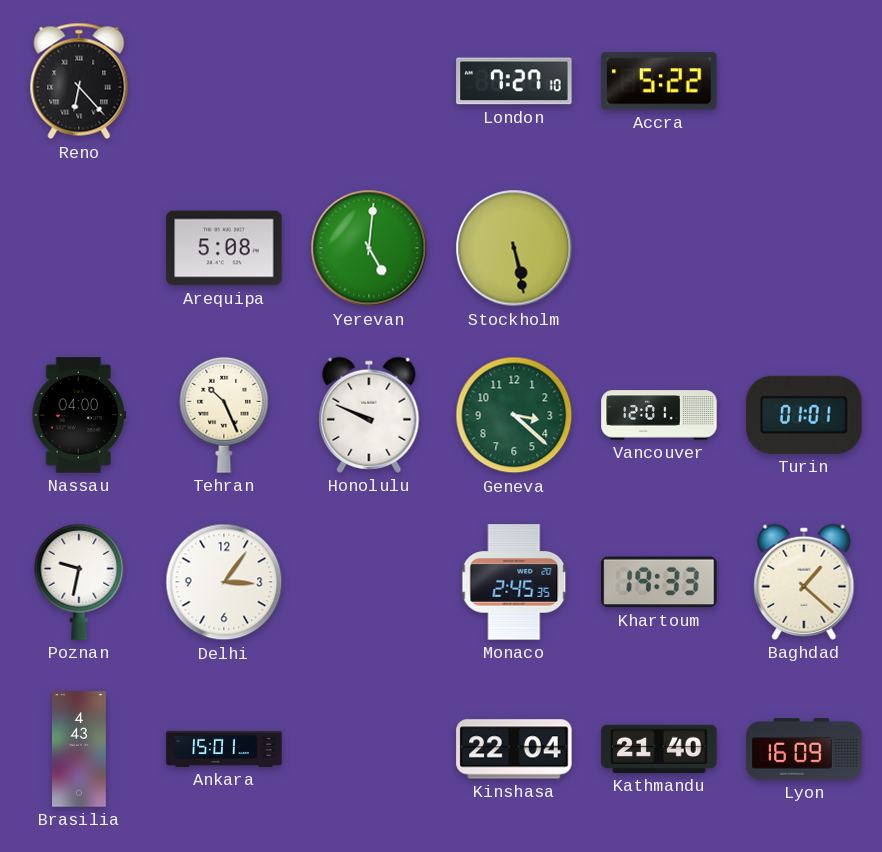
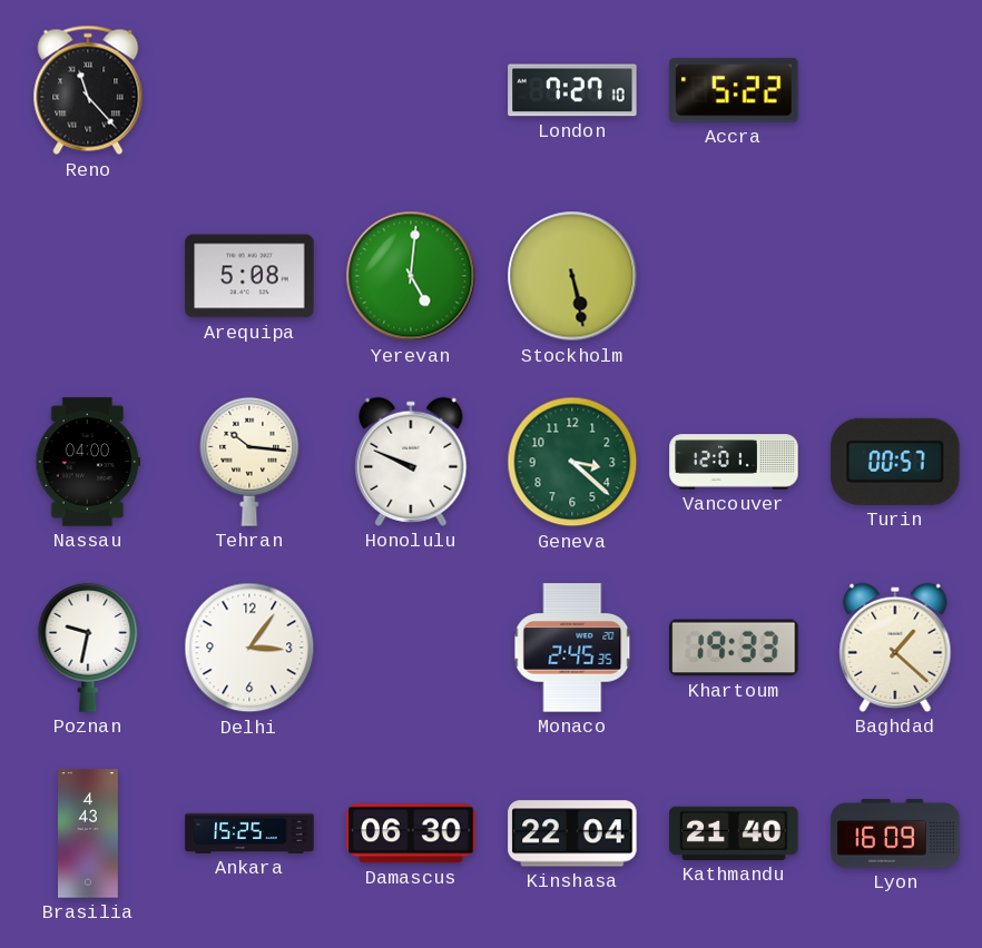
Reno: 6:23 -> 11:23
Tehran: 10:26 -> 10:16
Turin: 01:01 -> 00:57
Ankara: 15:01 -> 15:25
Damascus: none -> 06:30
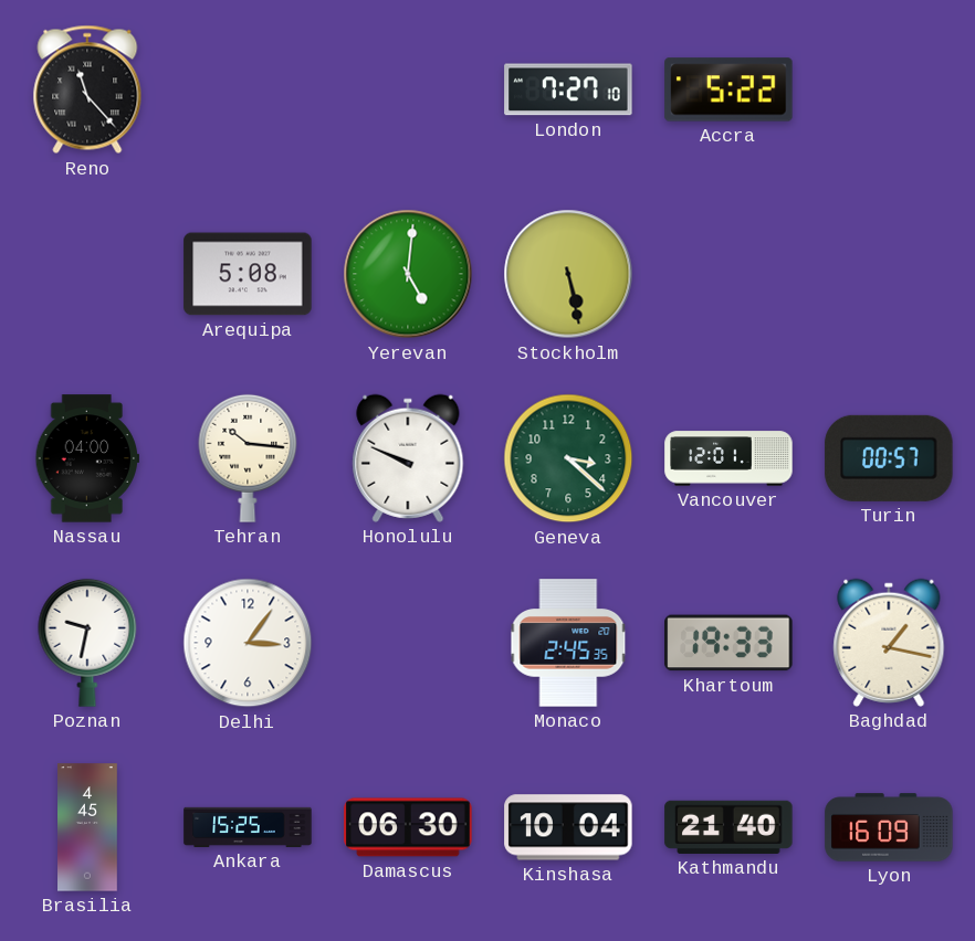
Baghdad: 1:22 -> 1:17
Brasilia: 4:43 -> 4:45
Kinshasa: 22:04 -> 10:04
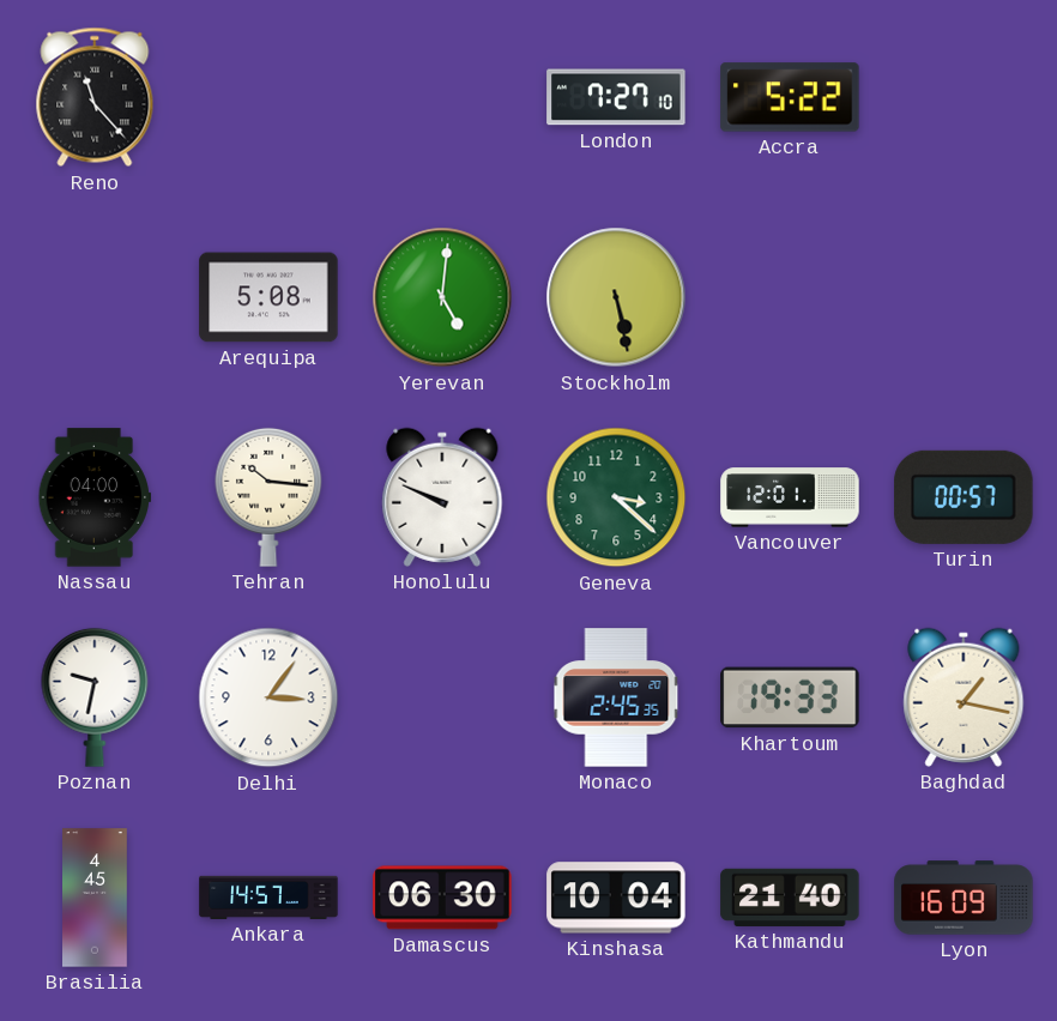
Ankara: 15:25 -> 14:57
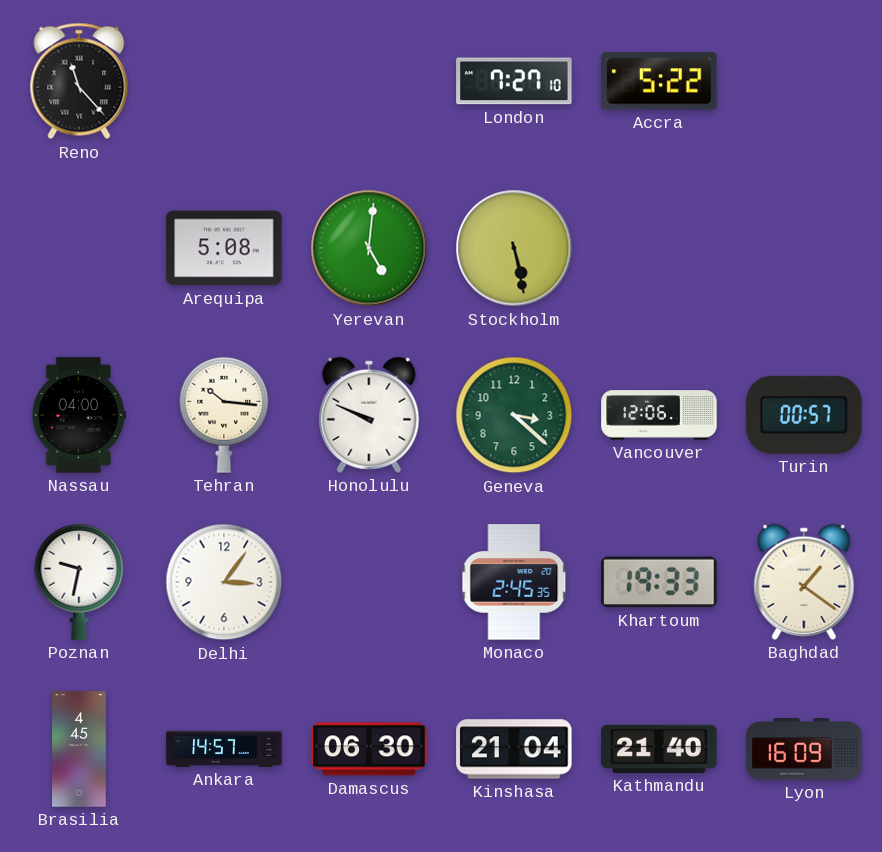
Vancouver: 12:01 -> 12:06
Baghdad: 1:17 -> 1:21
Kinshasa: 10:04 -> 21:04
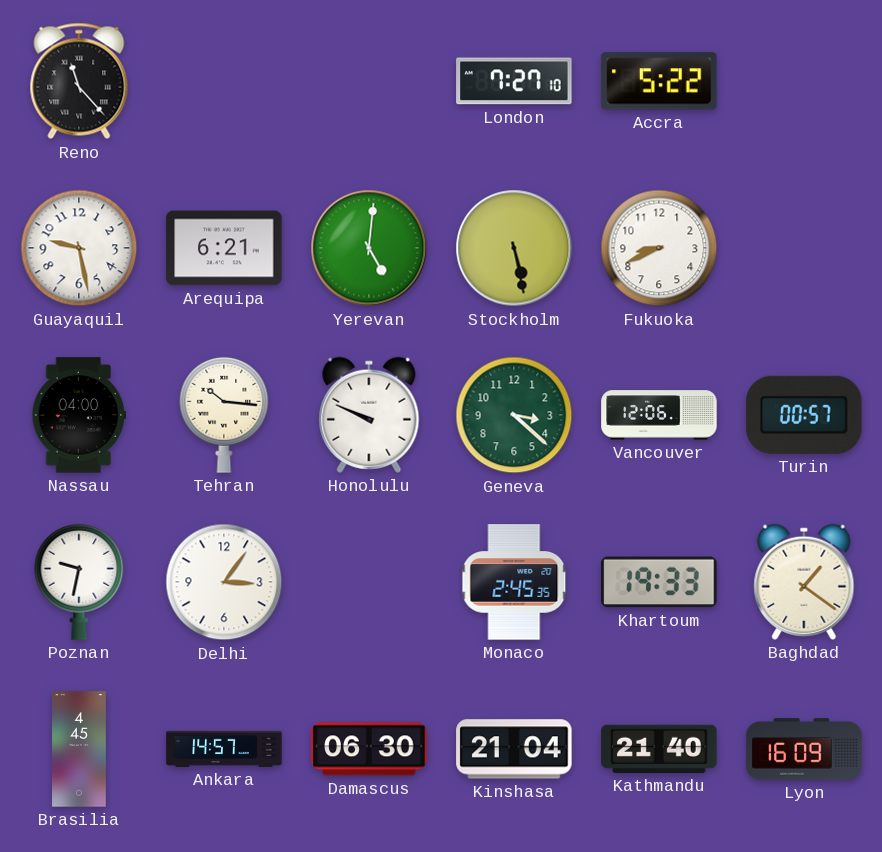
Guayaquil: none -> 9:28
Arequipa: 5:08 -> 6:21
Fukuoka: none -> 8:41
